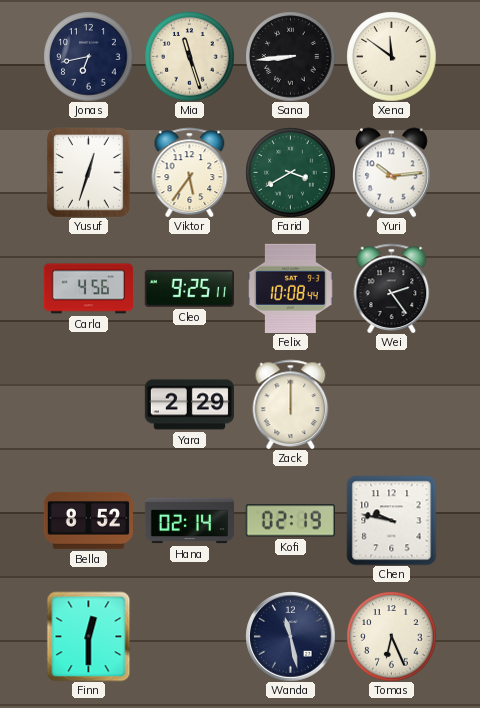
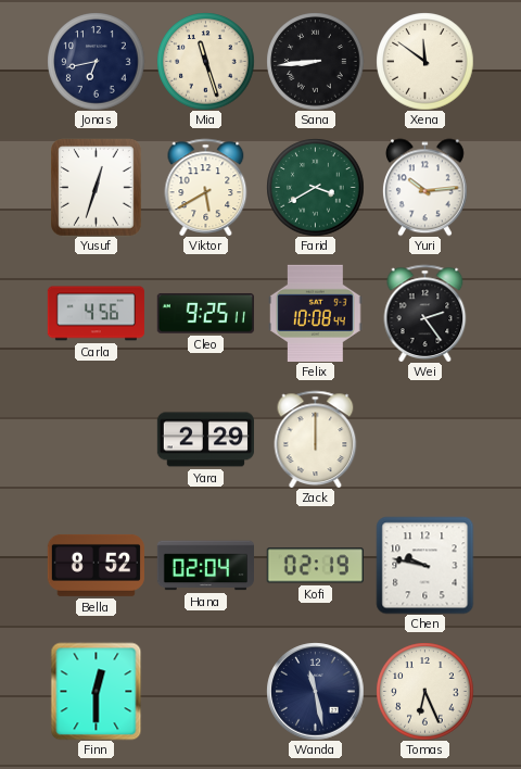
Viktor: 5:36 -> 5:40
Hana: 02:14 -> 02:04
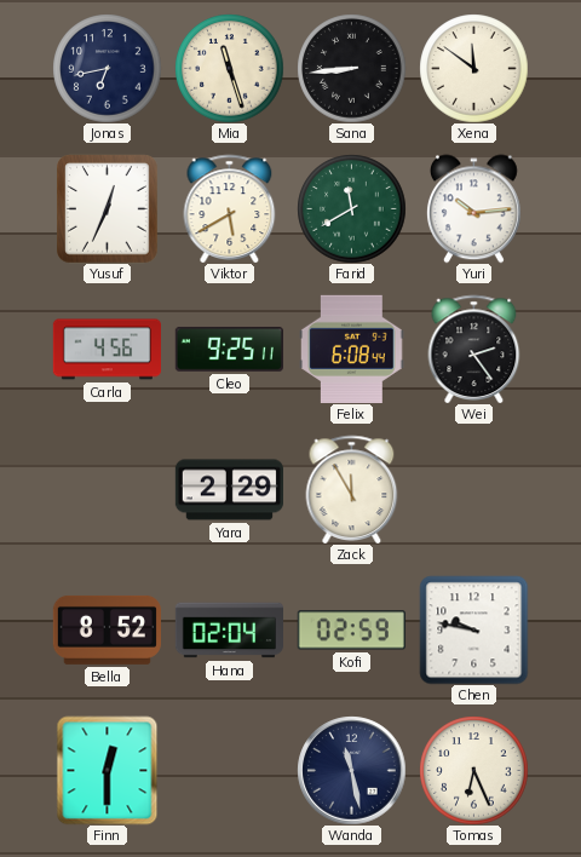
Yusuf: 12:33 -> 12:34
Farid: 3:40 -> 11:40
Felix: 10:08 -> 6:08
Zack: 12:00 -> 11:55
Kofi: 02:19 -> 02:59
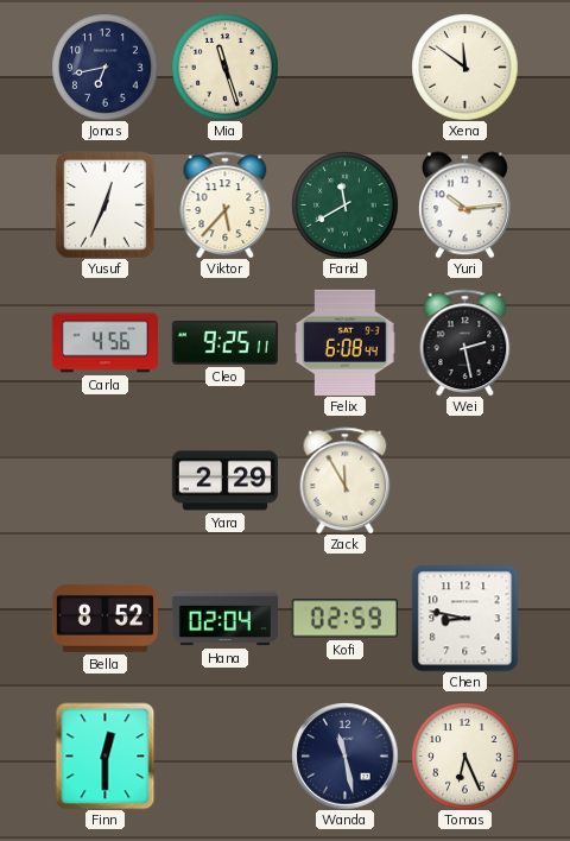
Sana: 8:44 -> none
Viktor: 5:40 -> 5:37
Wei: 2:24 -> 2:28
Chen: 9:47 -> 8:47
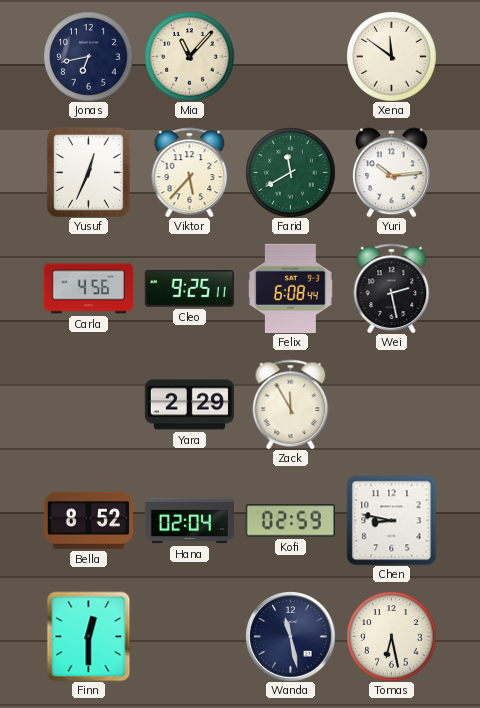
Mia: 11:27 -> 11:07
Tomas: 6:26 -> 6:28
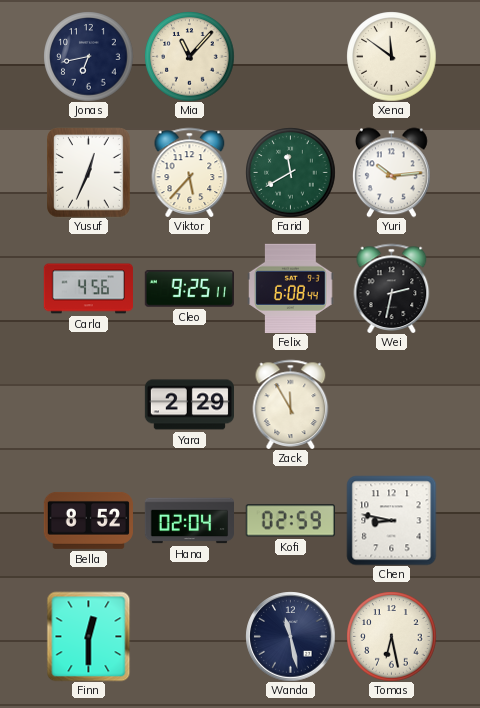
Wei: 2:28 -> 2:32
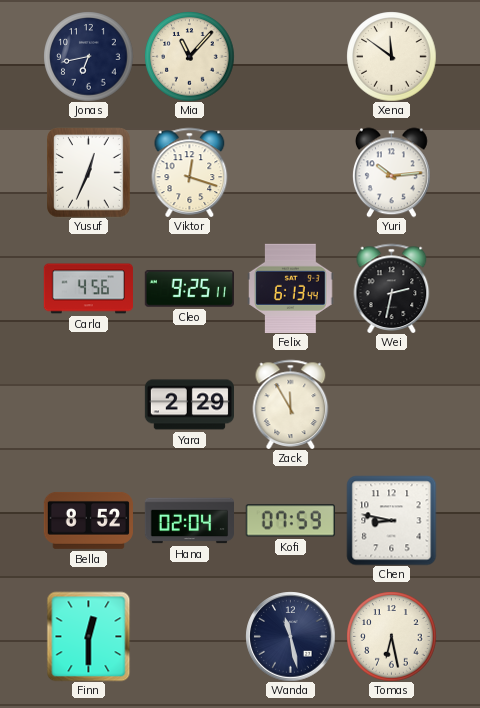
Viktor: 5:37 -> 12:18
Farid: 11:40 -> none
Felix: 6:08 -> 6:13
Kofi: 02:59 -> 07:59
